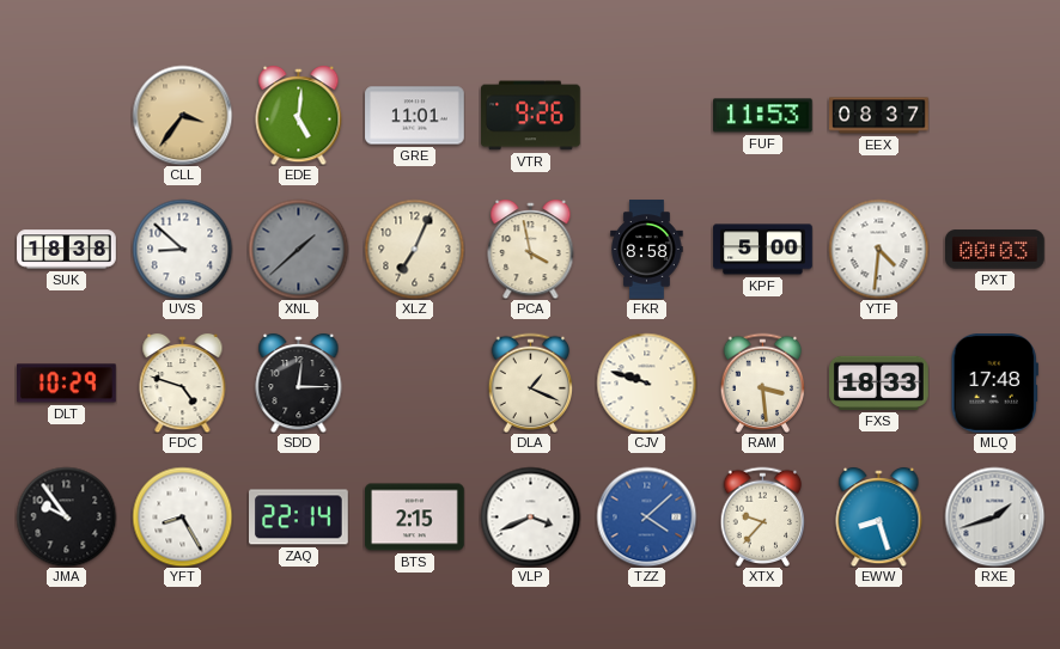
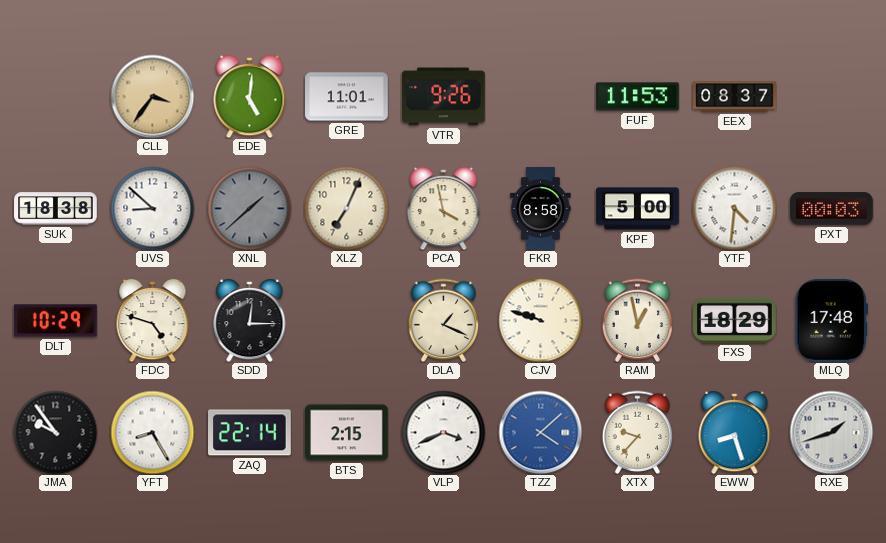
RAM: 3:29 -> 12:58
FXS: 18:33 -> 18:29
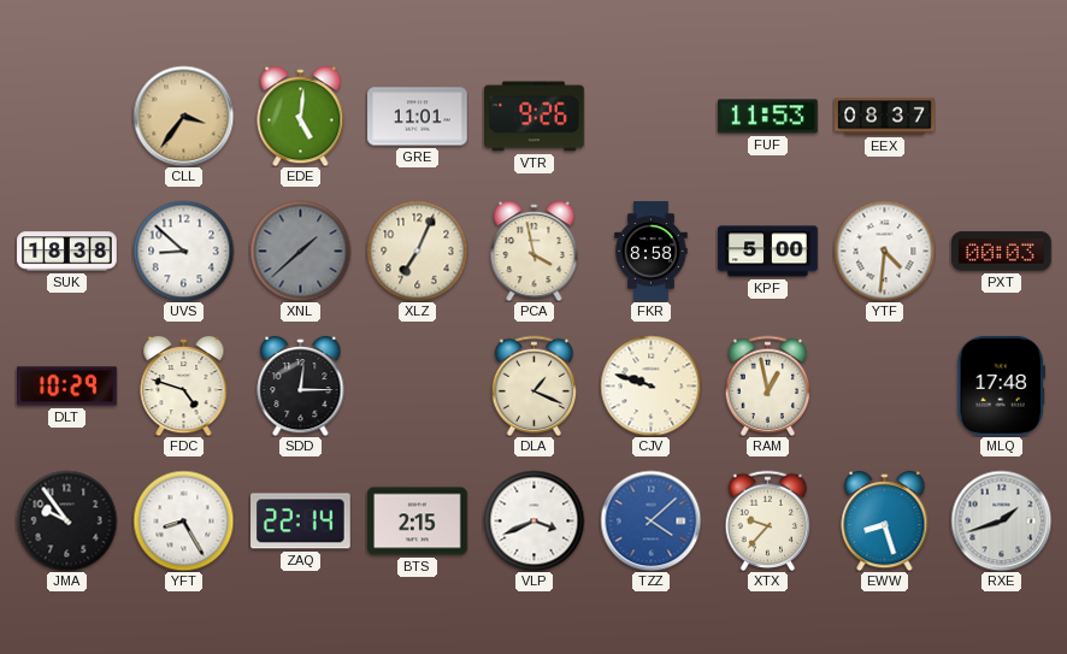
FXS: 18:29 -> none
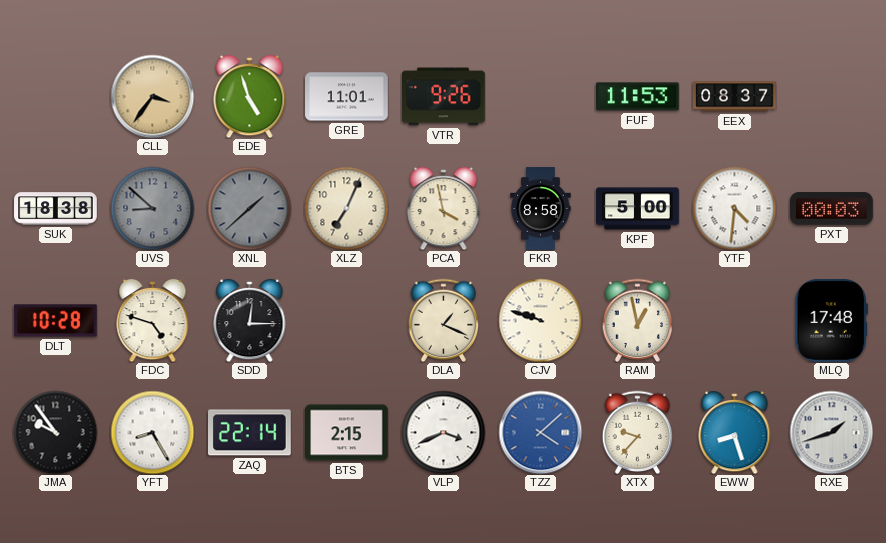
EDE: 5:01 -> 4:57
UVS dial: white -> grey
DLT: 10:29 -> 10:28
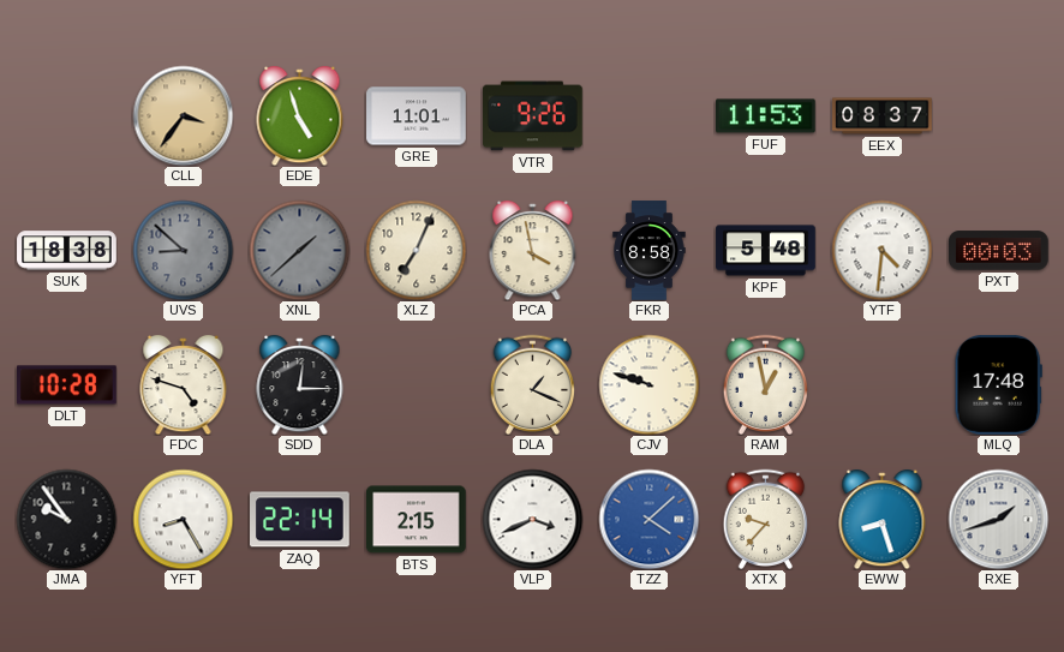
KPF: 5:00 -> 5:48
